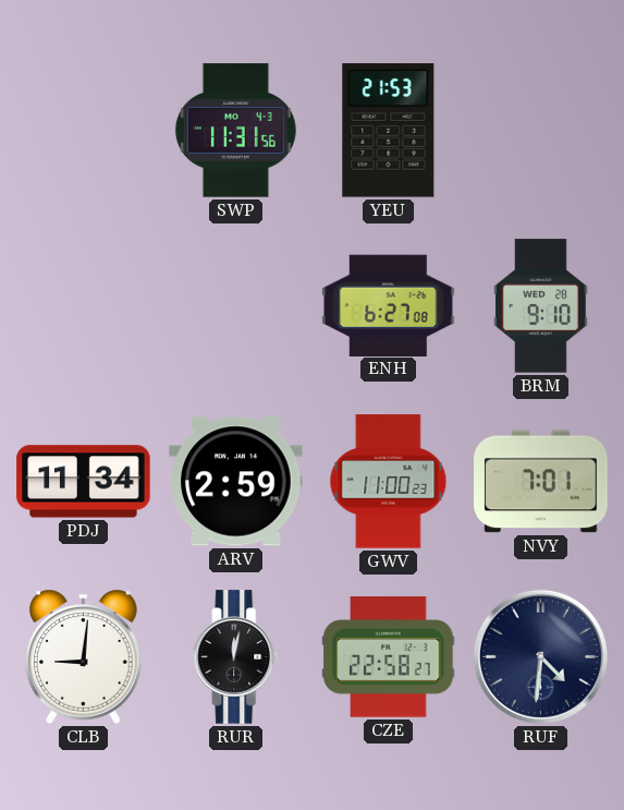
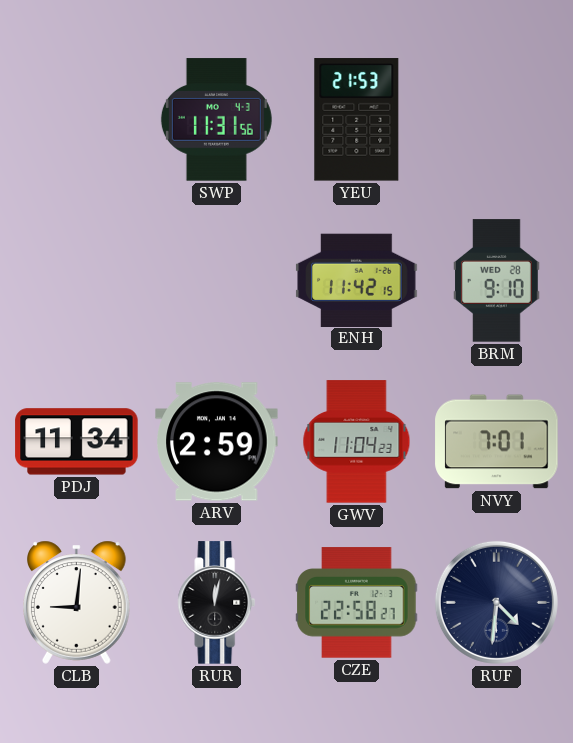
ENH: 6:27 -> 11:42
GWV: 11:00 -> 11:04
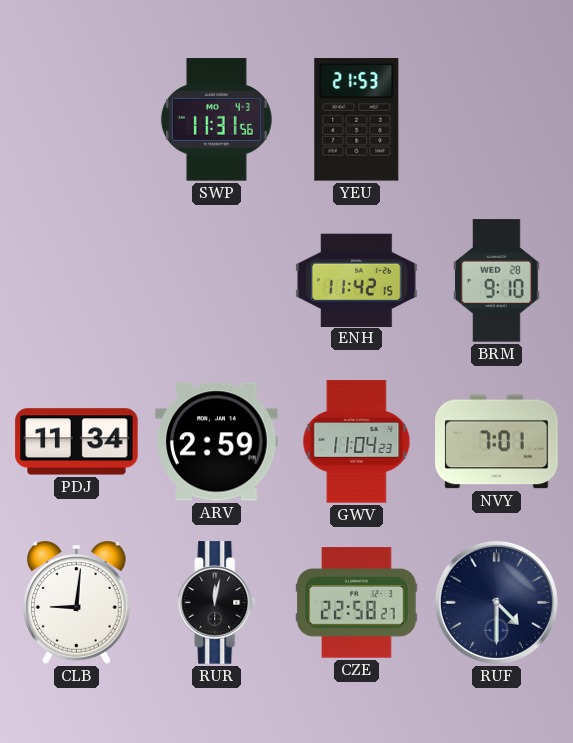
RUF: 4:31 -> 4:30
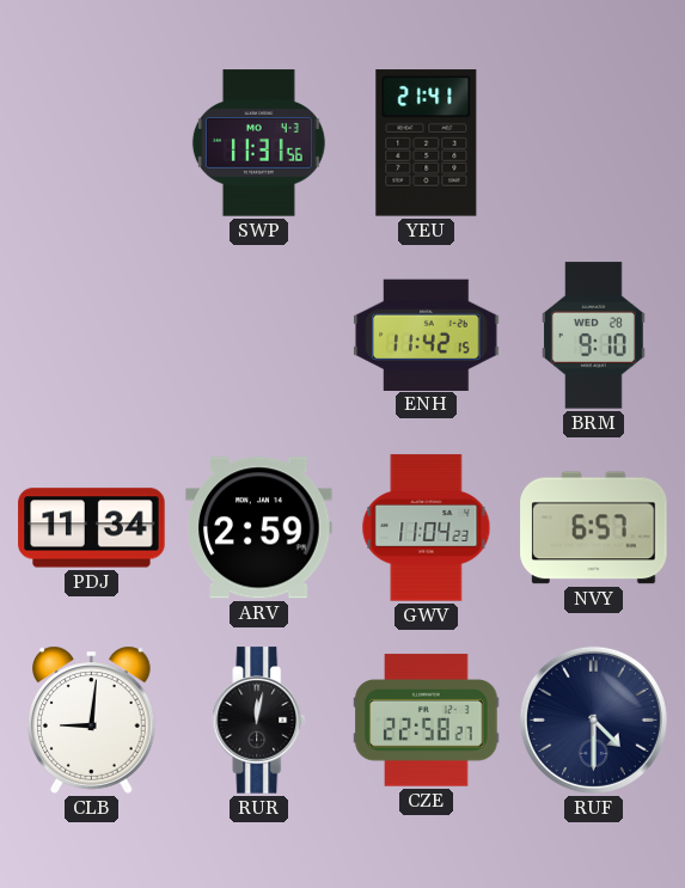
YEU: 21:53 -> 21:41
NVY: 7:01 -> 6:57
